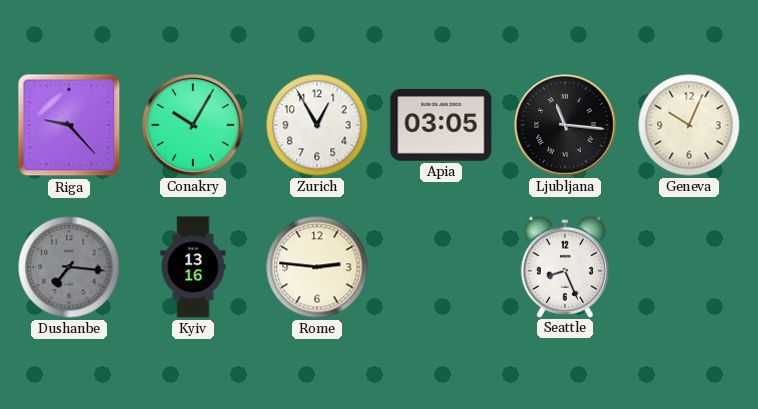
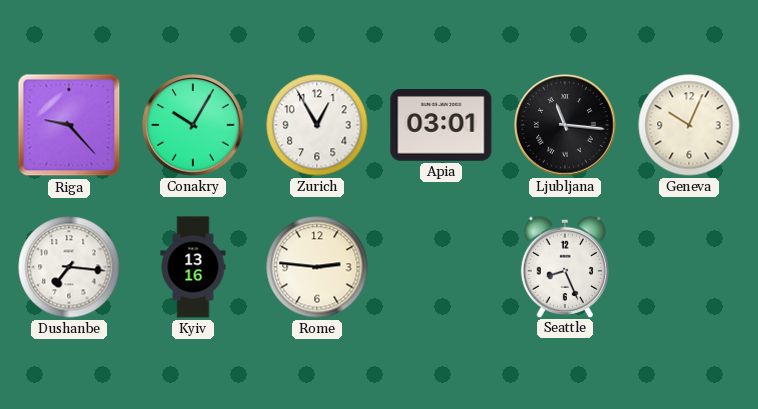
Apia: 03:05 -> 03:01
Dushanbe dial: grey -> white
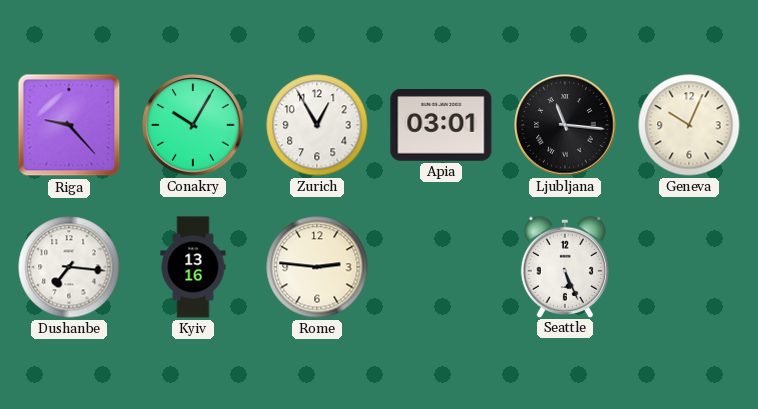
Seattle: 8:26 -> 5:26
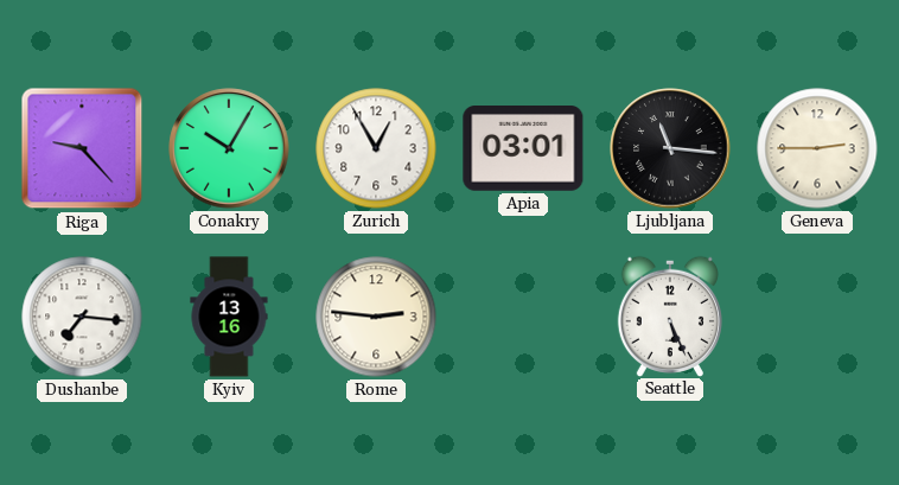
Geneva: 10:04 -> 2:45
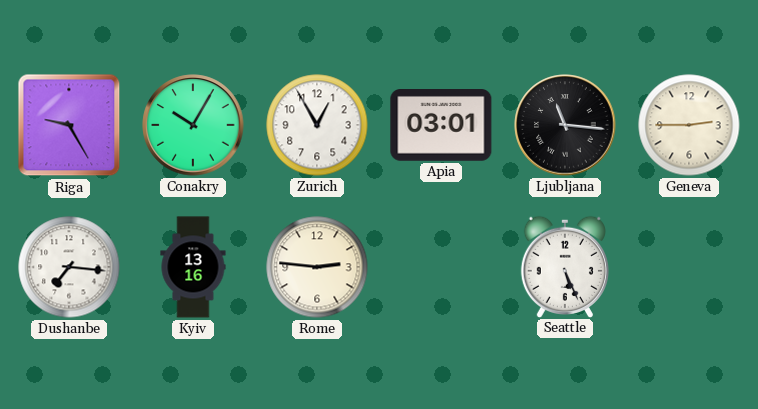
Riga: 9:23 -> 9:25
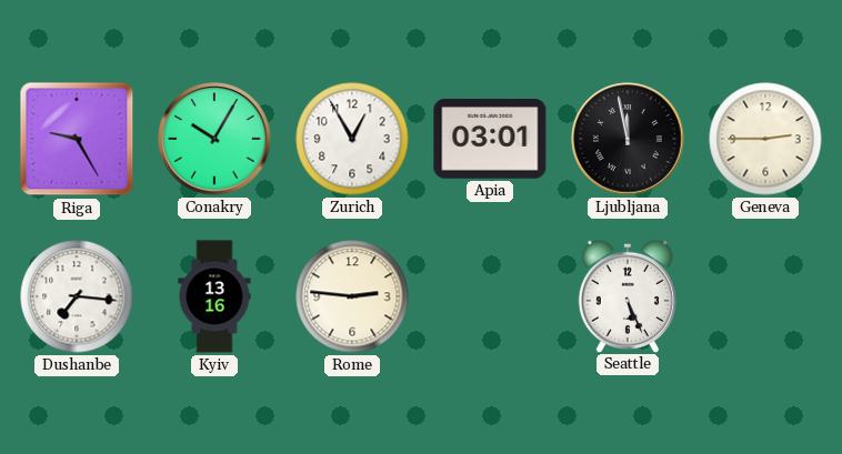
Ljubljana: 11:16 -> 11:58
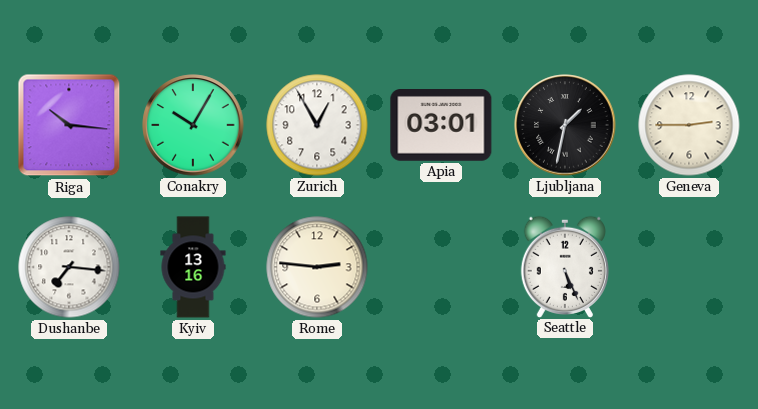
Riga: 9:25 -> 10:16
Ljubljana: 11:58 -> 1:32
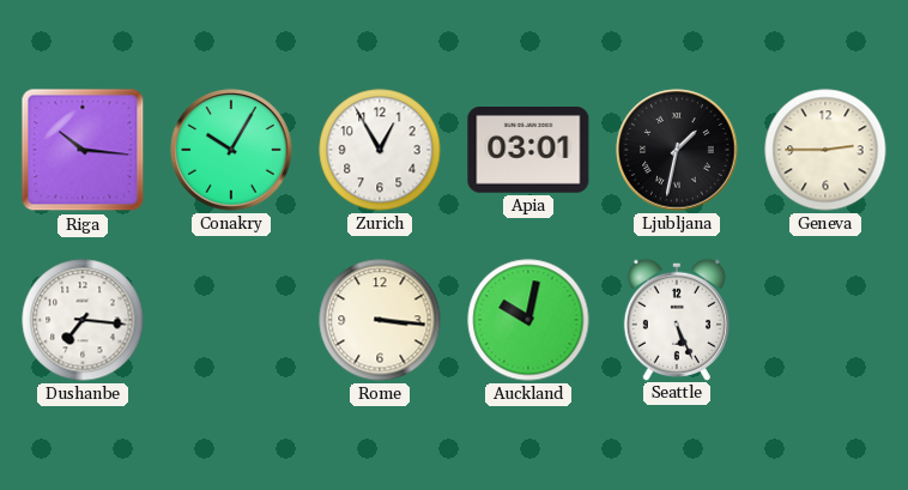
Kyiv: 13:16 -> none
Rome: 2:46 -> 3:16
Auckland: none -> 10:02
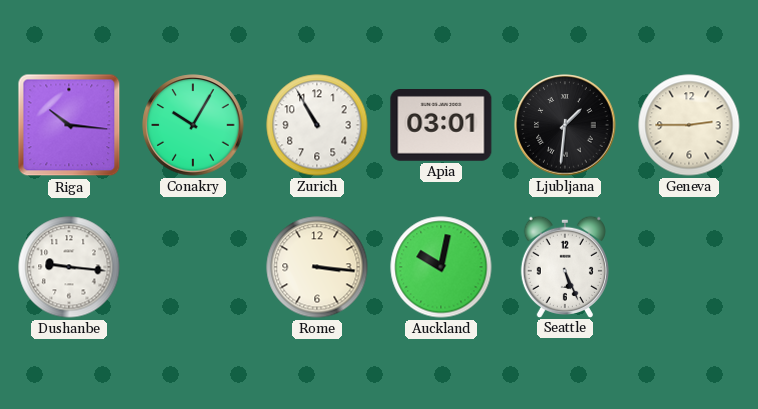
Zurich: 12:55 -> 10:55
Ljubljana: 1:32 -> 1:31
Dushanbe: 7:16 -> 9:16
